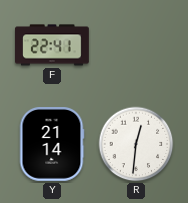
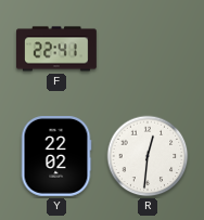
Y: 21:14 -> 22:02
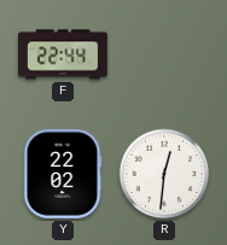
F: 22:41 -> 22:44
